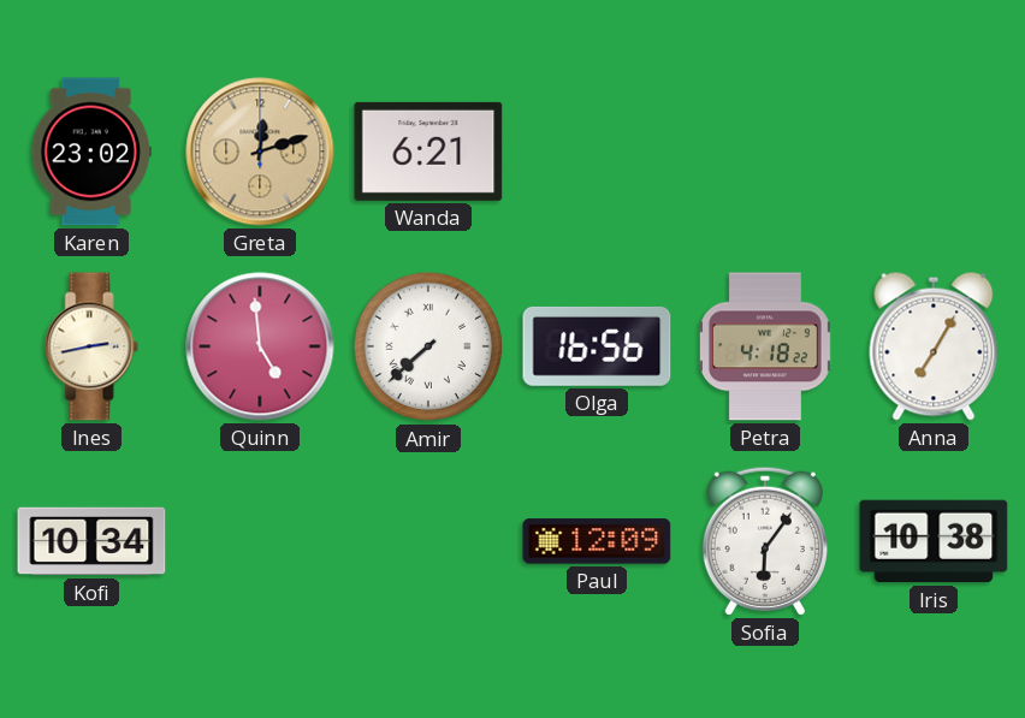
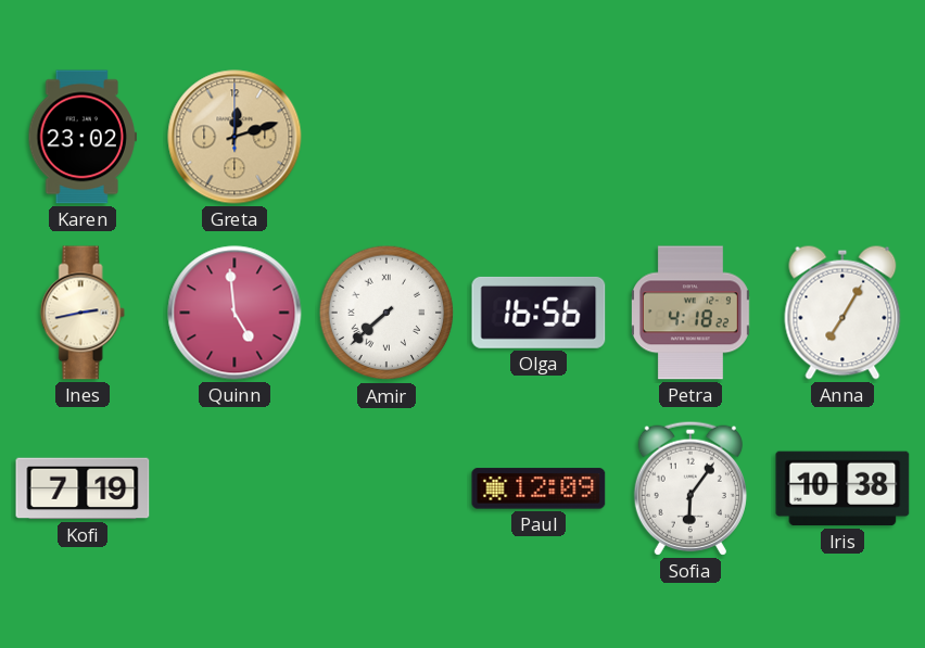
Wanda: 6:21 -> none
Kofi: 10:34 -> 7:19
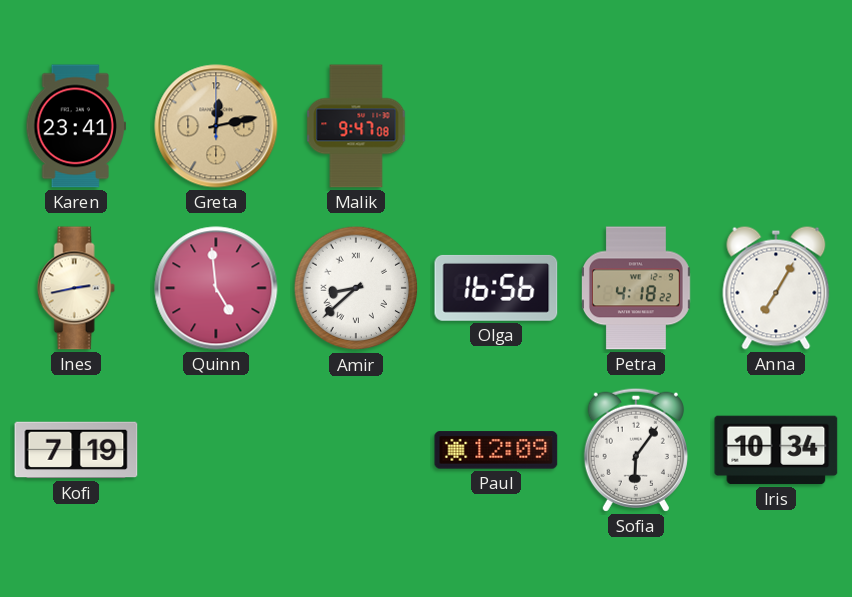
Karen: 23:02 -> 23:41
Greta: 12:12 -> 12:13
Malik: none -> 9:47
Amir: 7:38 -> 8:38
Iris: 10:38 -> 10:34
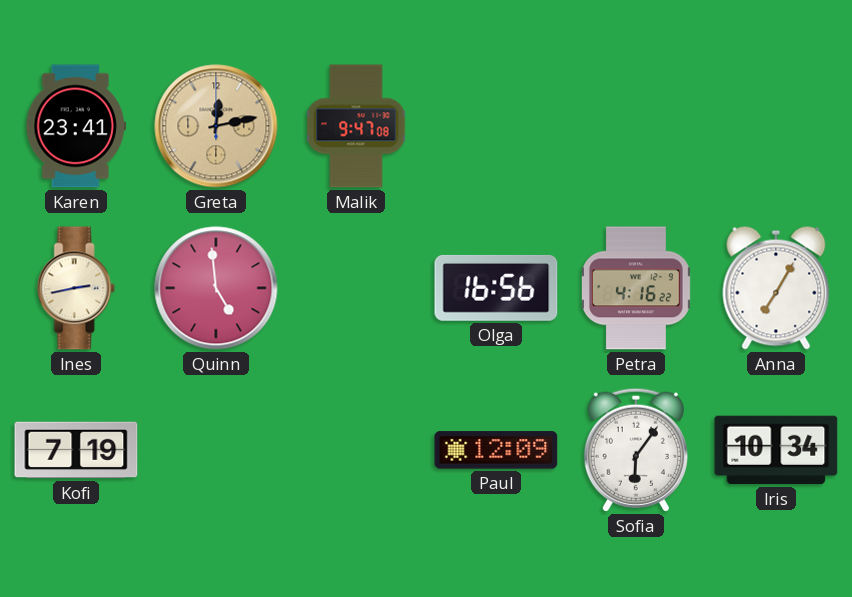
Amir: 8:38 -> none
Petra: 4:18 -> 4:16
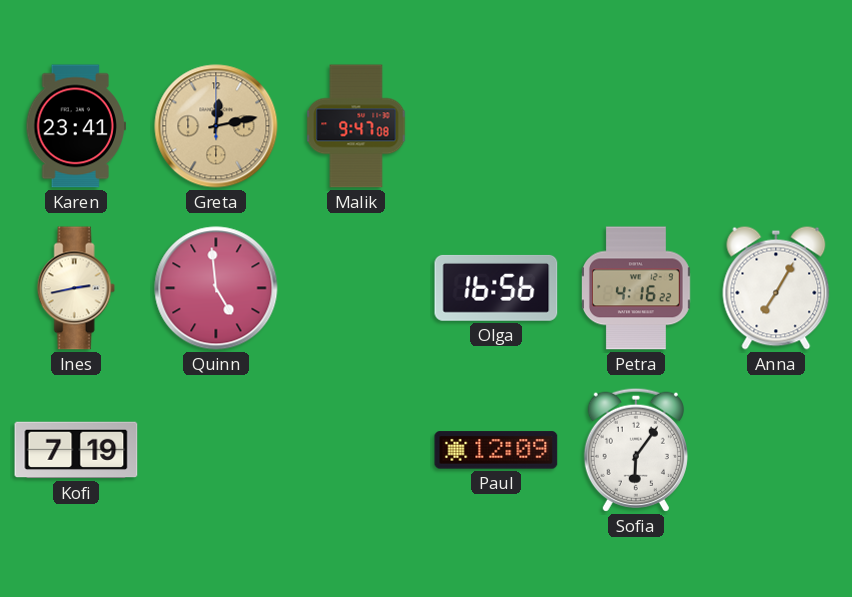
Iris: 10:34 -> none
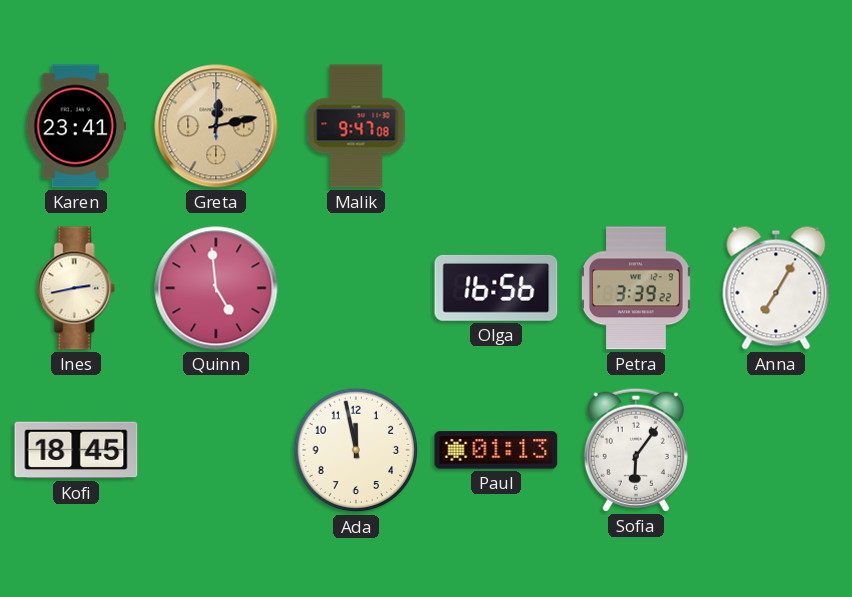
Petra: 4:16 -> 3:39
Kofi: 7:19 -> 18:45
Ada: none -> 11:58
Paul: 12:09 -> 01:13
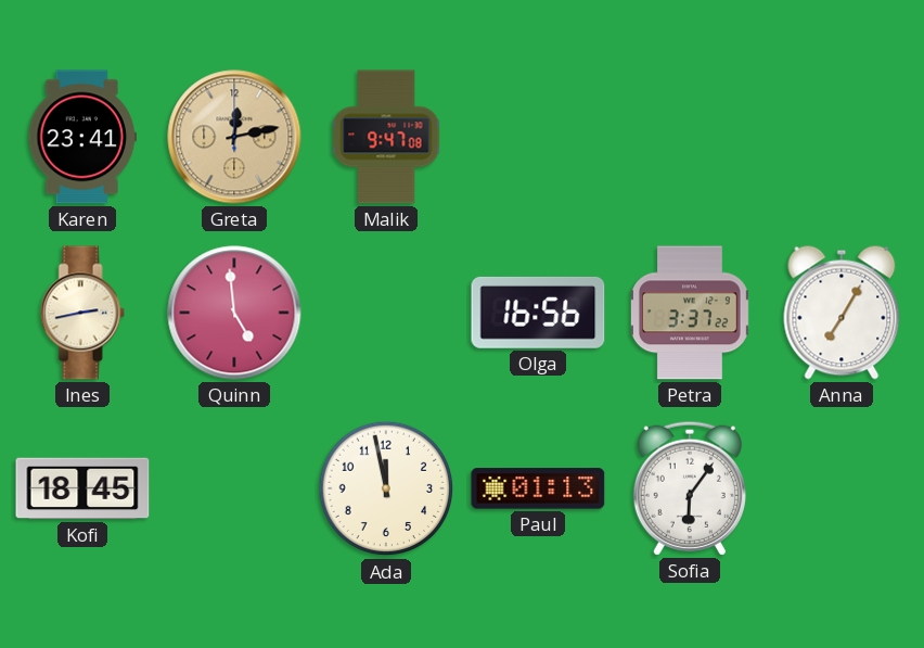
Petra: 3:39 -> 3:37
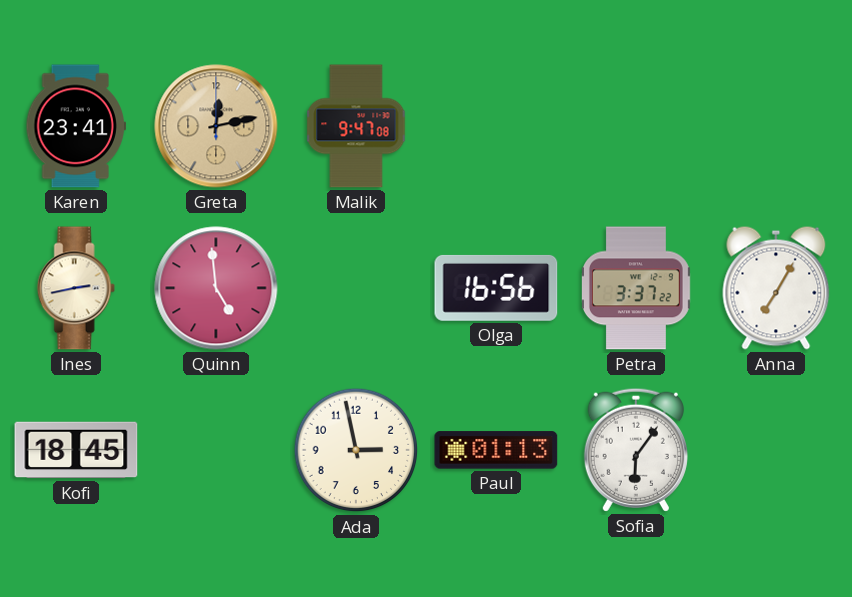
Ada: 11:58 -> 2:58
